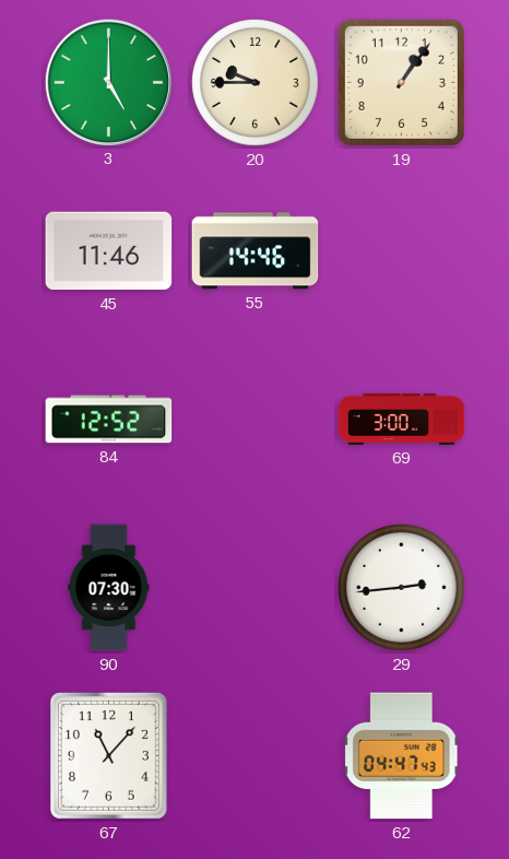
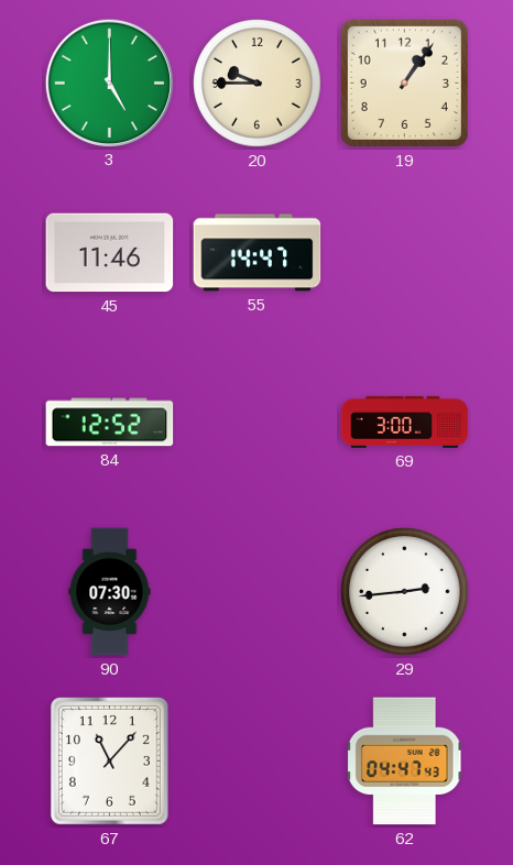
55: 14:46 -> 14:47
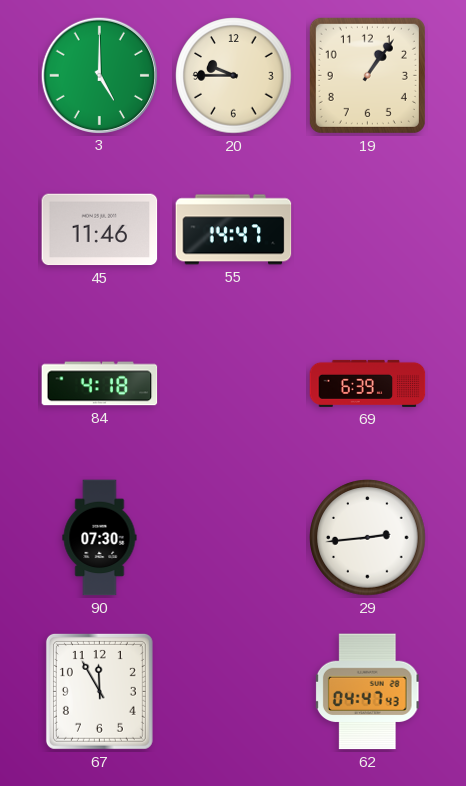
84: 12:52 -> 4:18
69: 3:00 -> 6:39
67: 11:07 -> 11:55
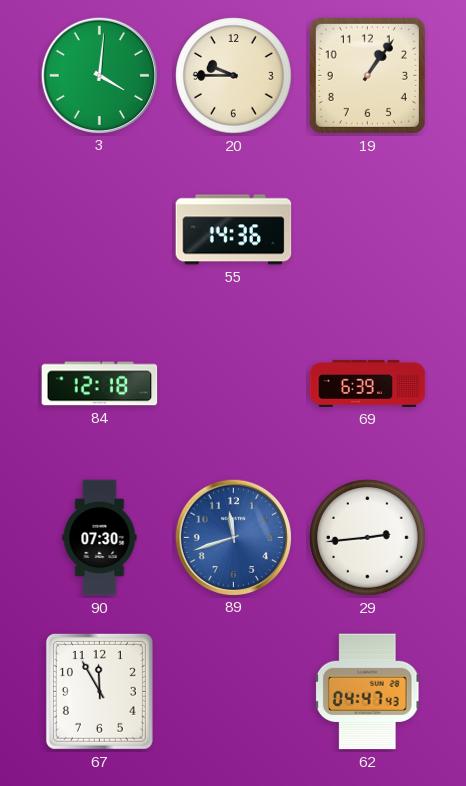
3: 5:00 -> 4:01
45: 11:46 -> none
55: 14:47 -> 14:36
84: 4:18 -> 12:18
89: none -> 11:42
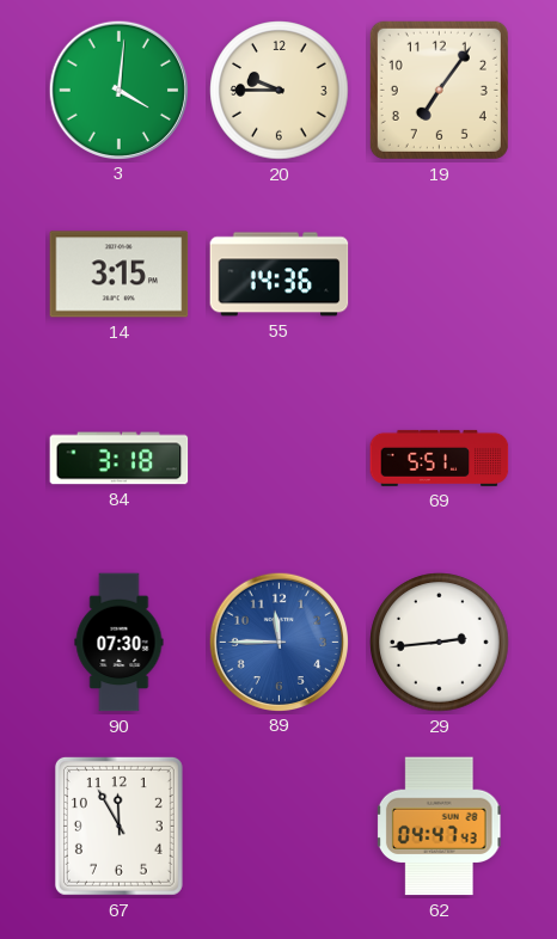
19: 1:06 -> 7:06
14: none -> 3:15
84: 12:18 -> 3:18
69: 6:39 -> 5:51
89: 11:42 -> 11:45
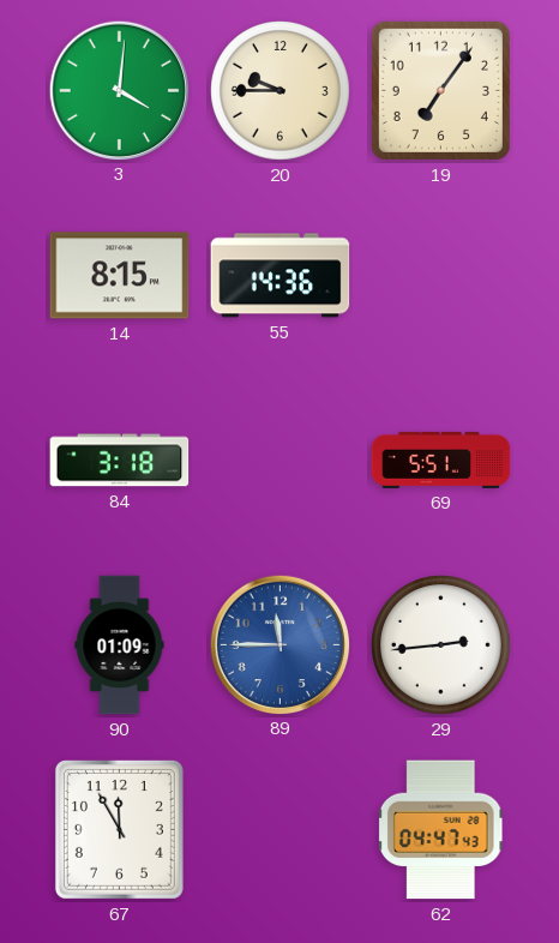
14: 3:15 -> 8:15
90: 07:30 -> 01:09
